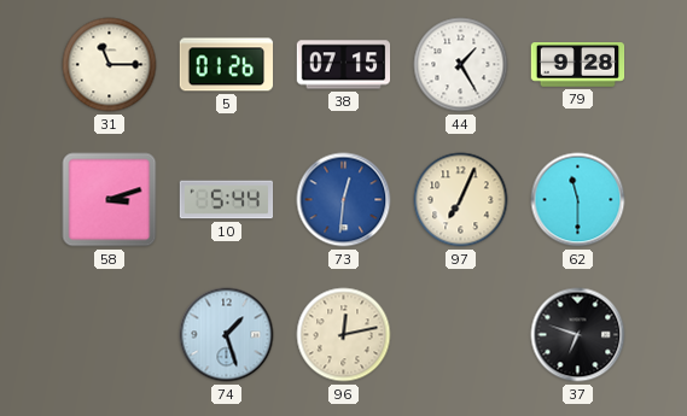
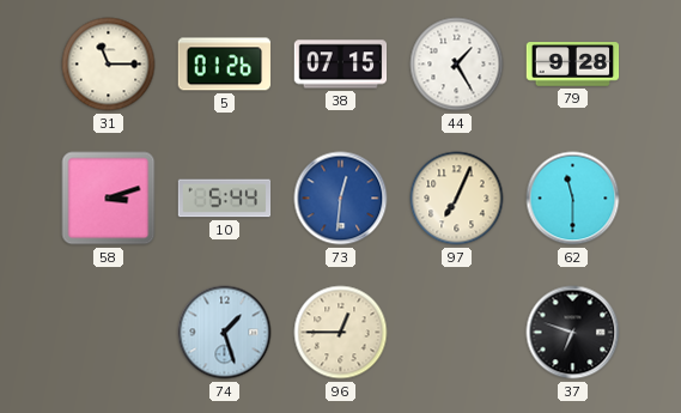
96: 12:13 -> 12:45
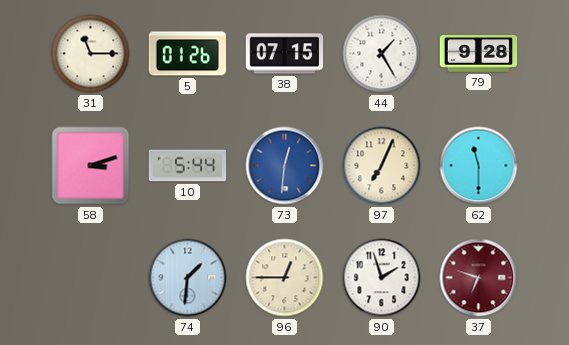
74: 1:27 -> 1:31
90: none -> 1:57
37 dial: black -> burgundy
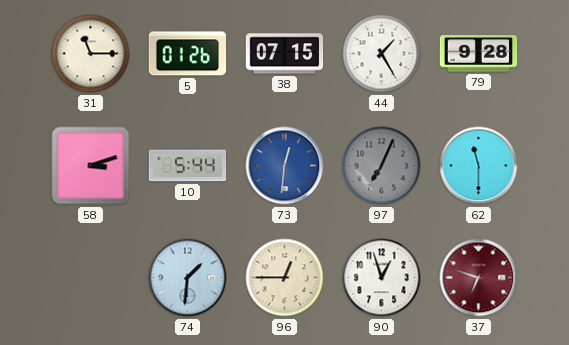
97 dial: cream -> grey
90: 1:57 -> 12:57
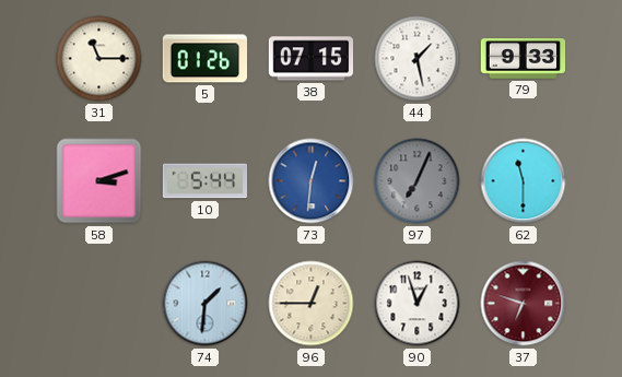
44: 1:25 -> 1:28
79: 9:28 -> 9:33
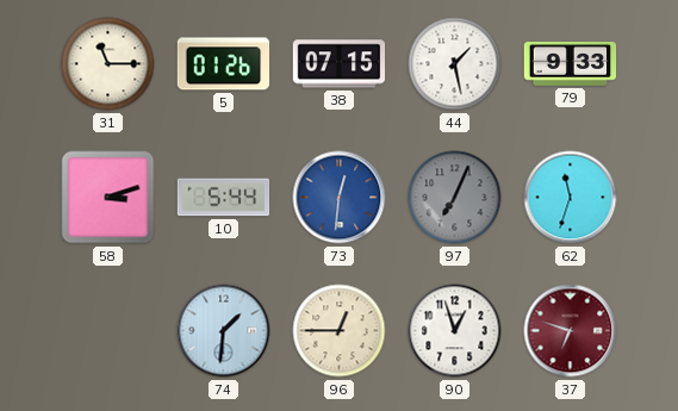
62: 11:30 -> 11:33
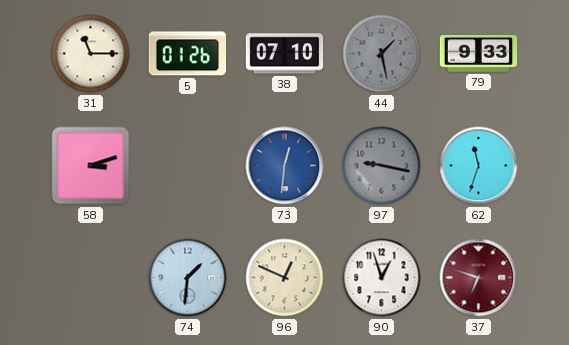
38: 07:15 -> 07:10
44 dial: white -> grey
10: 5:44 -> none
97: 7:04 -> 9:17
96: 12:45 -> 12:49
